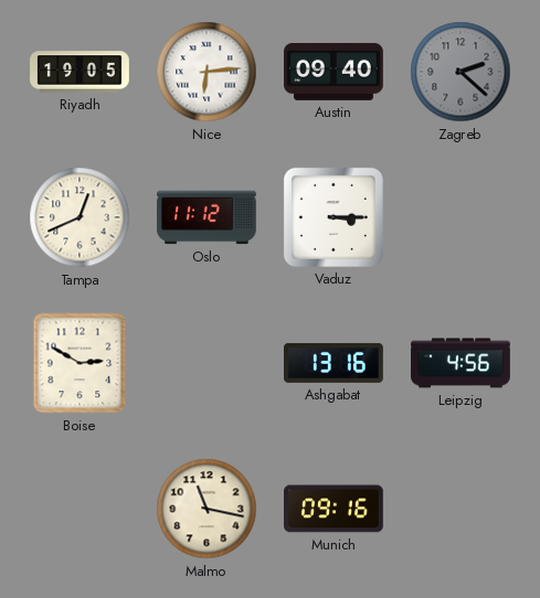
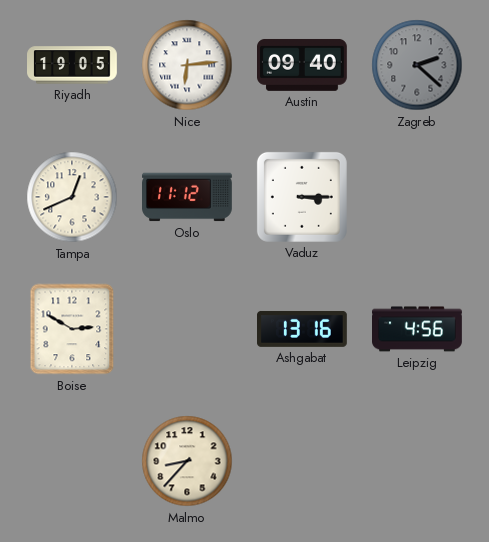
Malmo: 11:17 -> 8:37
Munich: 09:16 -> none
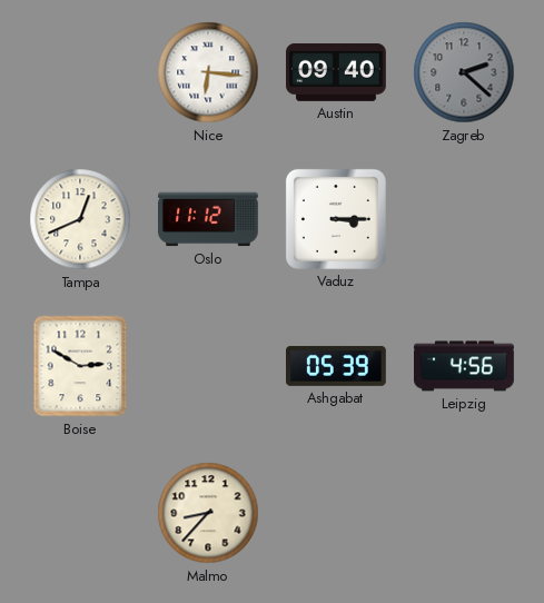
Riyadh: 19:05 -> none
Nice: 6:14 -> 6:16
Ashgabat: 13:16 -> 05:39
